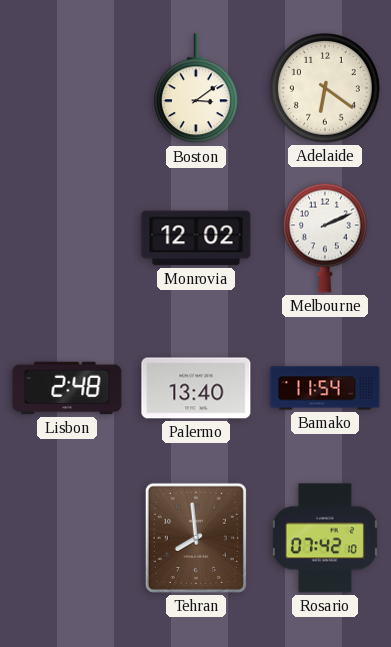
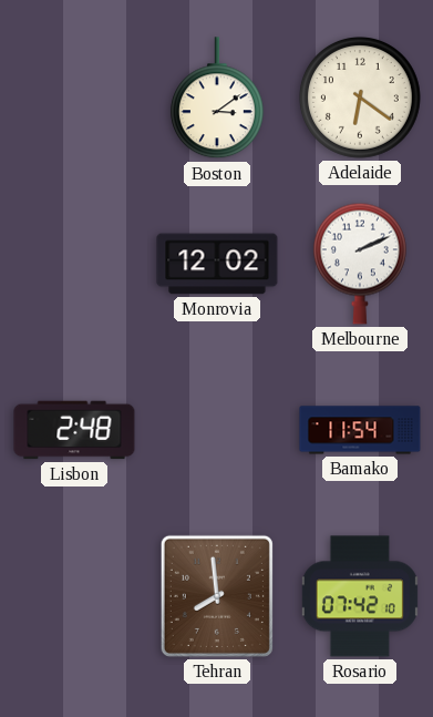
Palermo: 13:40 -> none
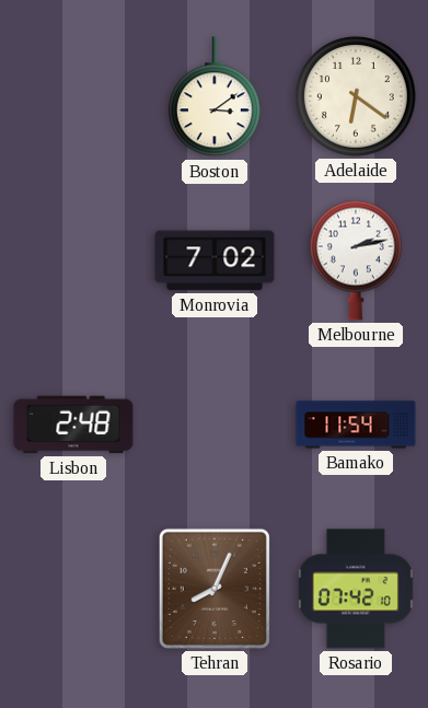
Monrovia: 12:02 -> 7:02
Melbourne: 2:11 -> 2:13
Tehran: 7:59 -> 8:04
